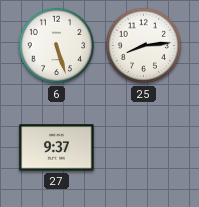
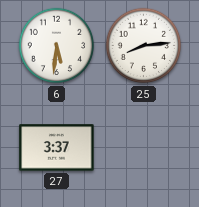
6: 5:27 -> 5:31
27: 9:37 -> 3:37
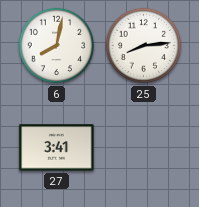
6: 5:31 -> 8:02
27: 3:37 -> 3:41
